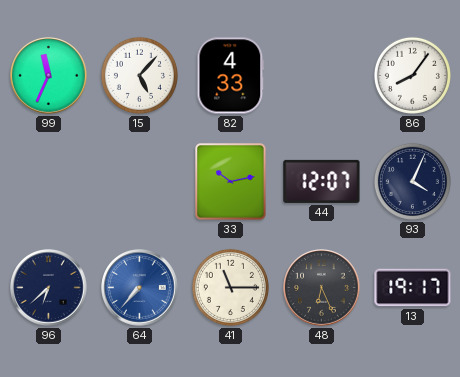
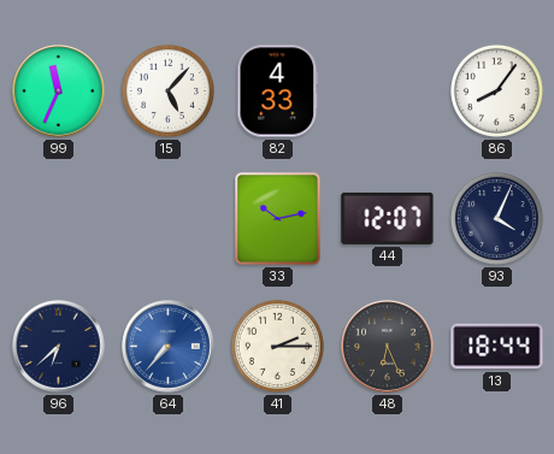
41: 11:15 -> 2:15
13: 19:17 -> 18:44
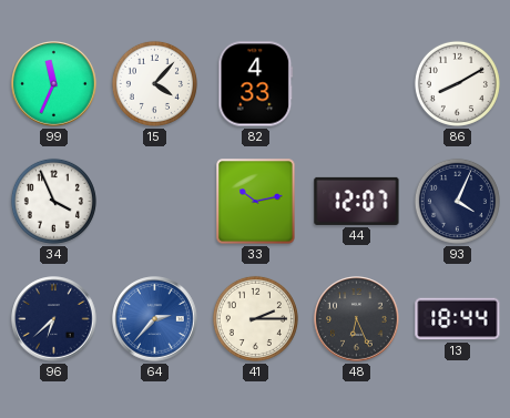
15: 5:07 -> 4:07
86: 8:06 -> 8:10
34: none -> 3:56
64: 7:37 -> 2:37
